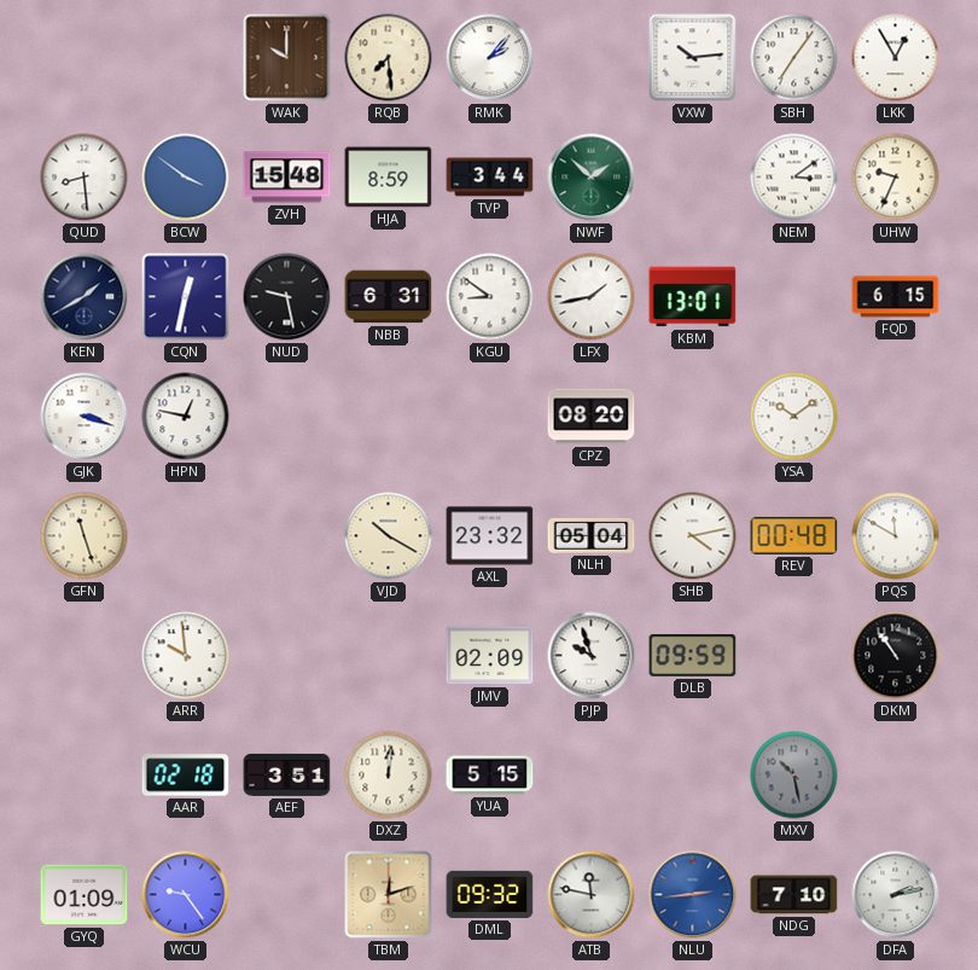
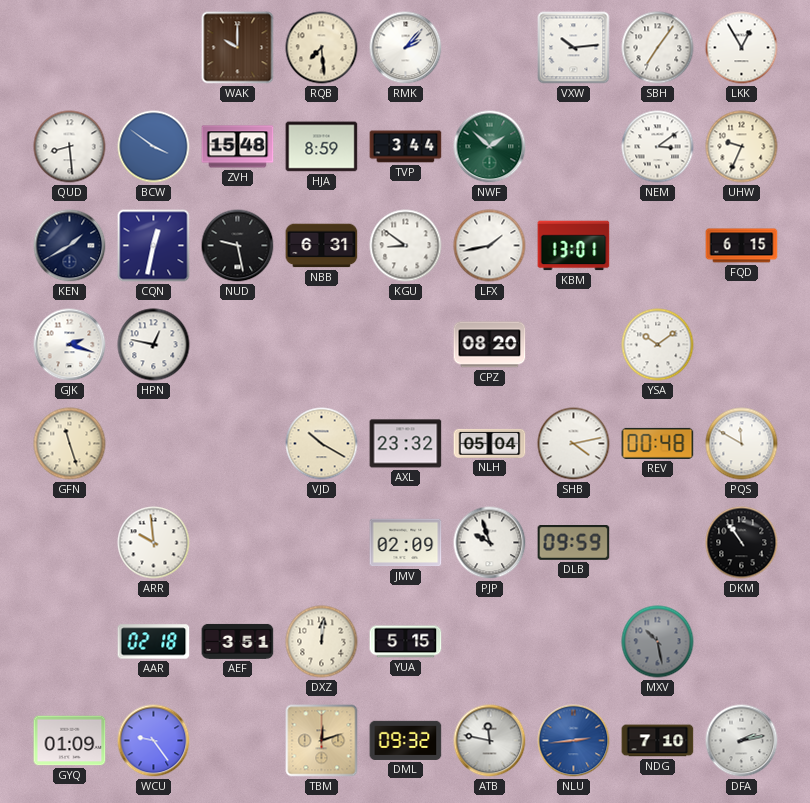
GJK: 3:18 -> 2:18
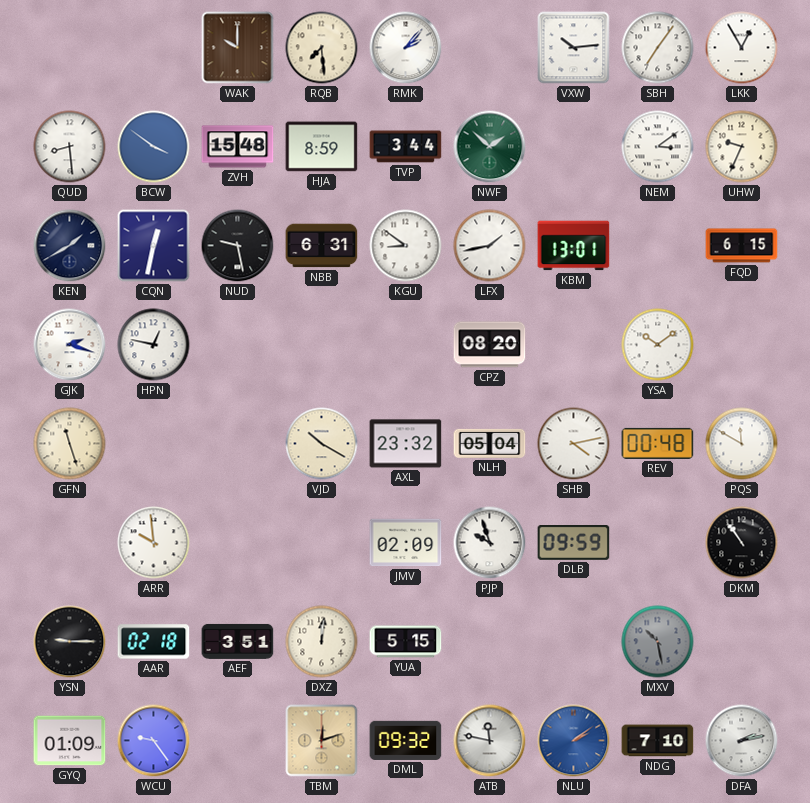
YSN: none -> 9:15
NLU: 2:44 -> 2:09
